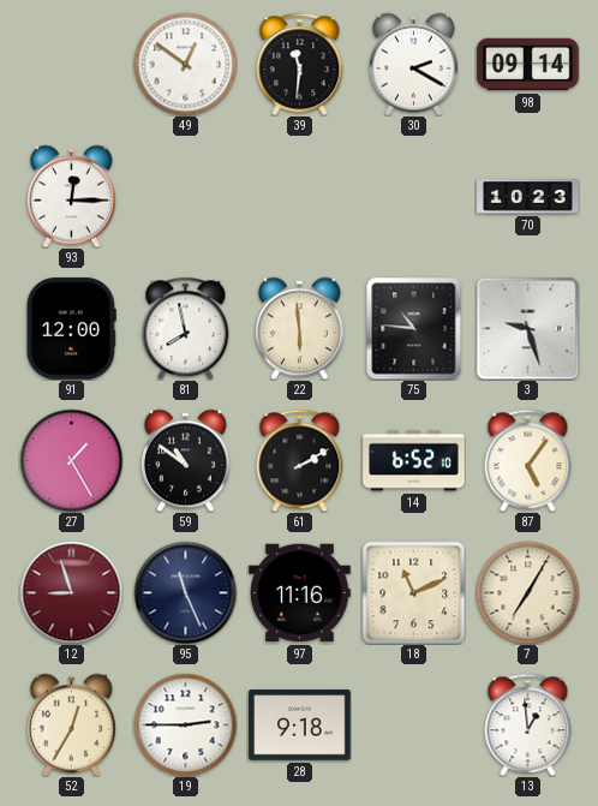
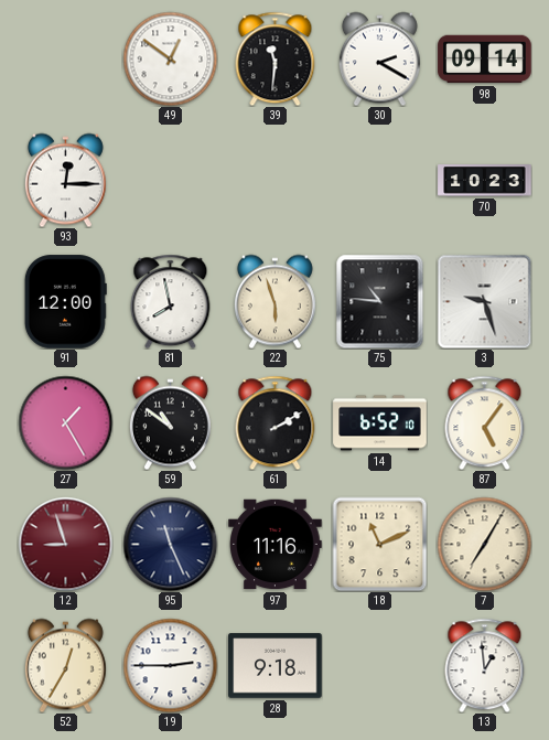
22: 5:59 -> 5:57
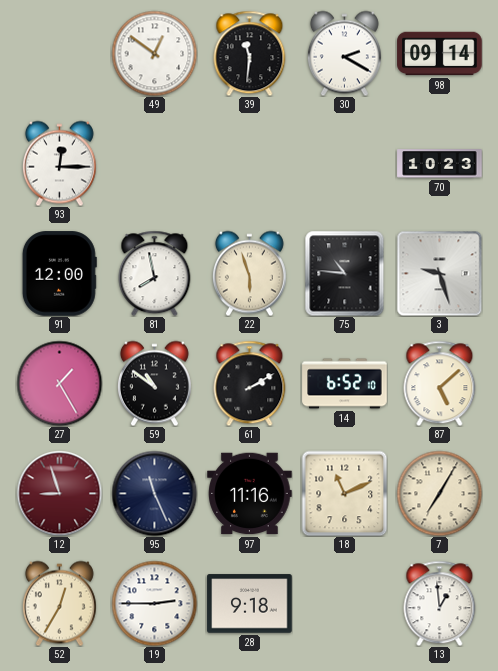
87: 5:06 -> 5:08
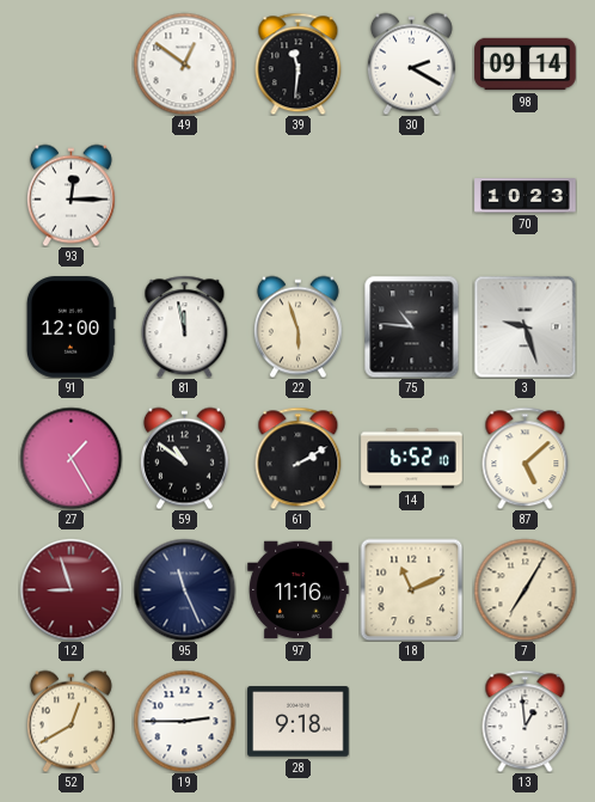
81: 7:58 -> 11:58
52: 12:35 -> 12:40
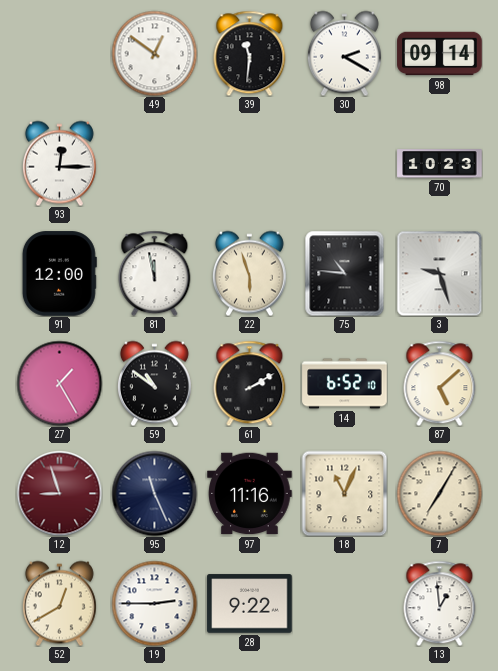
18: 11:11 -> 11:04
28: 9:18 -> 9:22
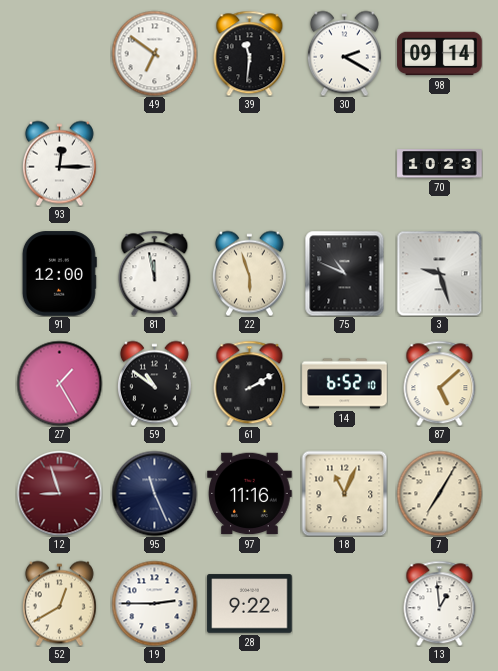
49: 12:51 -> 6:51
75: 10:46 -> 10:49
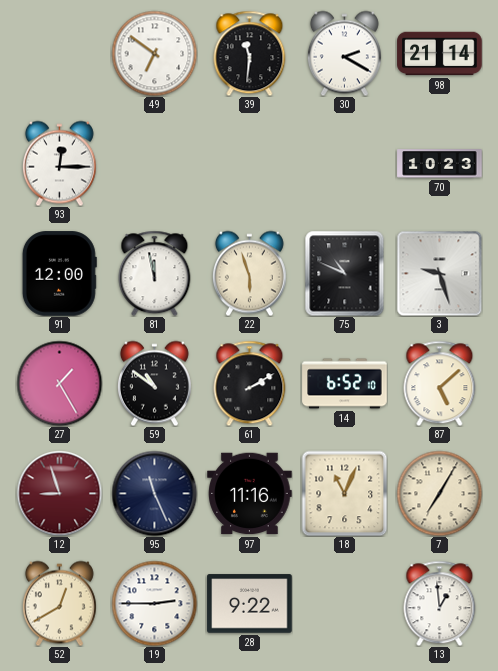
98: 09:14 -> 21:14
